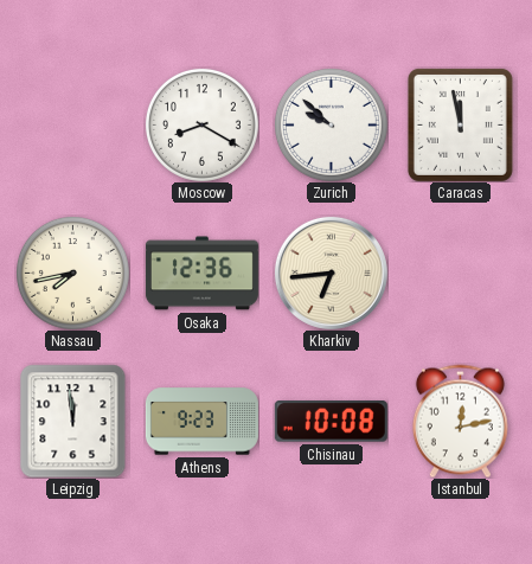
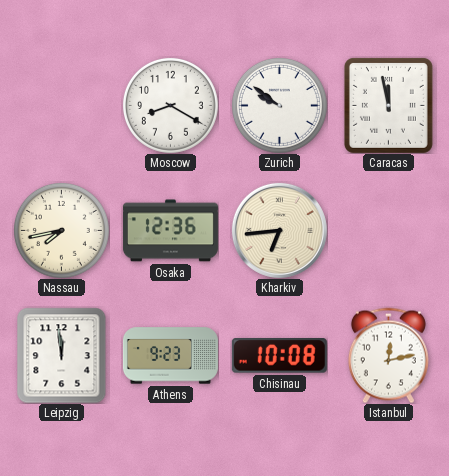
Zurich: 9:52 -> 9:51
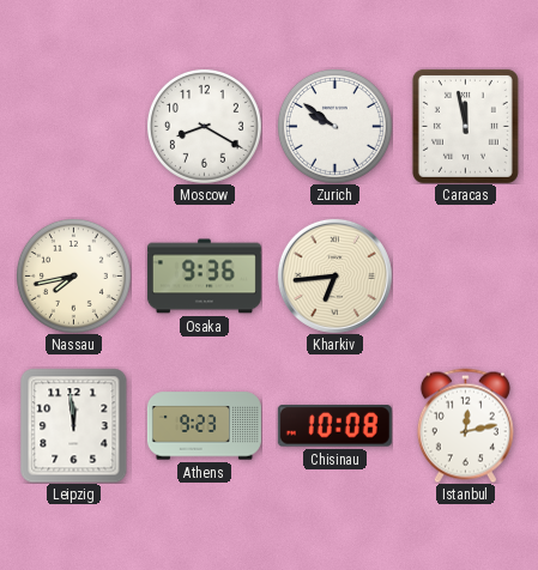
Osaka: 12:36 -> 9:36
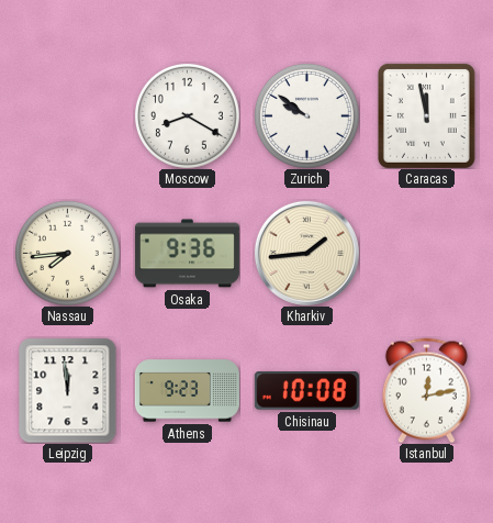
Nassau: 7:43 -> 7:44
Kharkiv: 6:44 -> 1:44
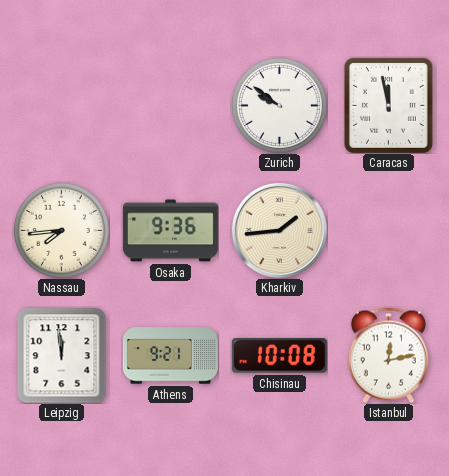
Moscow: 8:20 -> none
Athens: 9:23 -> 9:21
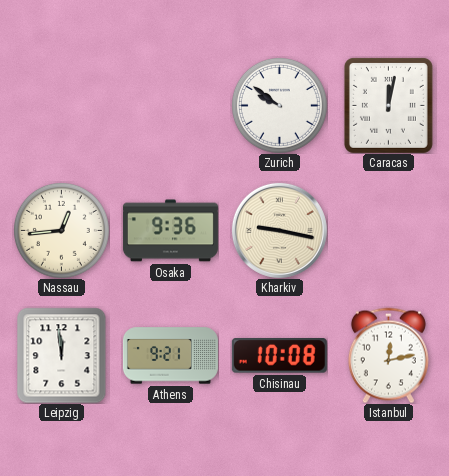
Caracas: 11:58 -> 12:02
Nassau: 7:44 -> 12:44
Kharkiv: 1:44 -> 9:17
